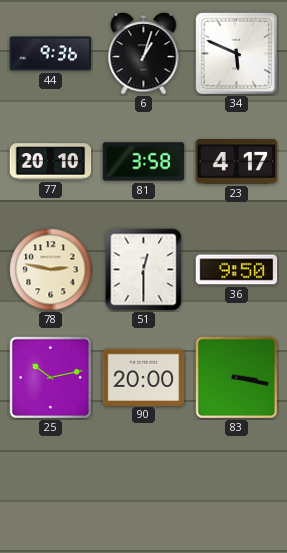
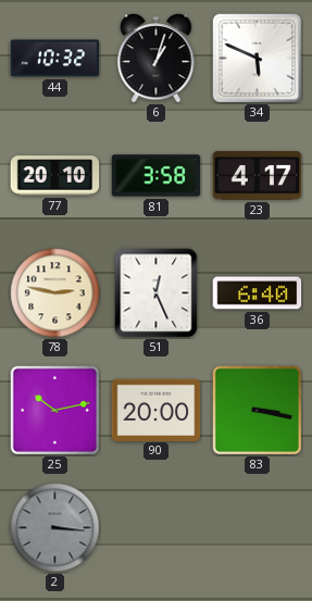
44: 9:36 -> 10:32
51: 12:30 -> 12:26
36: 9:50 -> 6:40
2: none -> 3:16
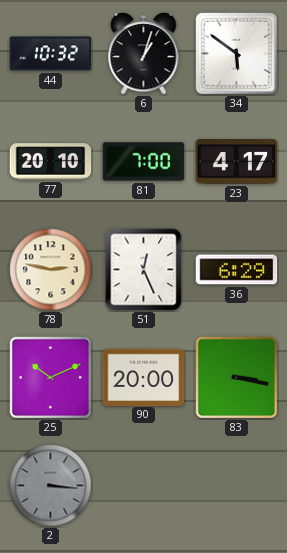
34: 5:49 -> 5:51
81: 3:58 -> 7:00
36: 6:40 -> 6:29
25: 10:13 -> 10:11
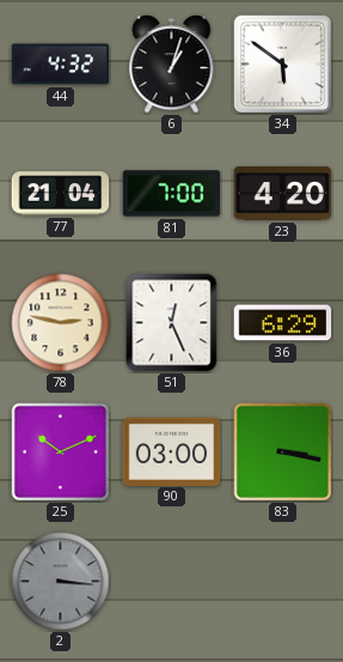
44: 10:32 -> 4:32
77: 20:10 -> 21:04
23: 4:17 -> 4:20
90: 20:00 -> 03:00
